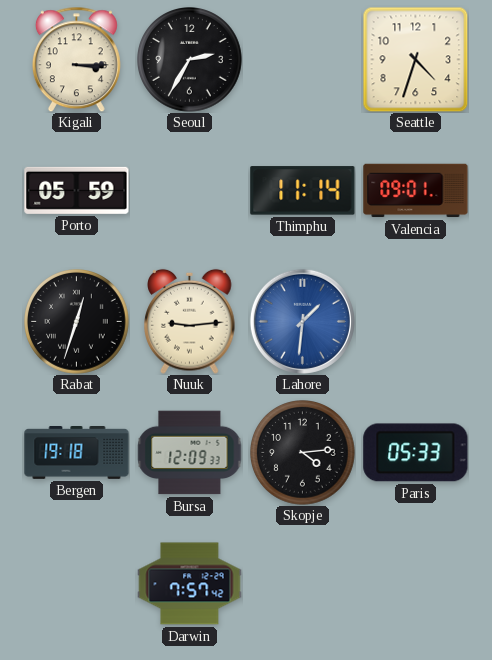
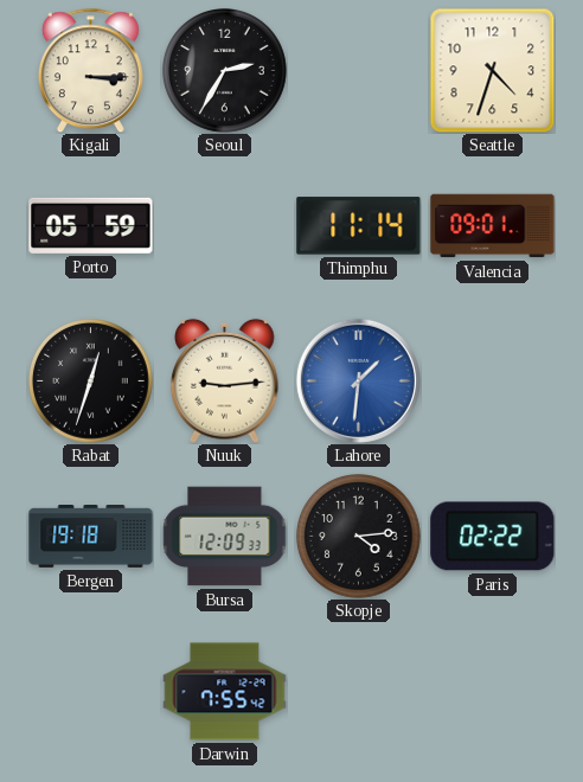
Paris: 05:33 -> 02:22
Darwin: 7:57 -> 7:55
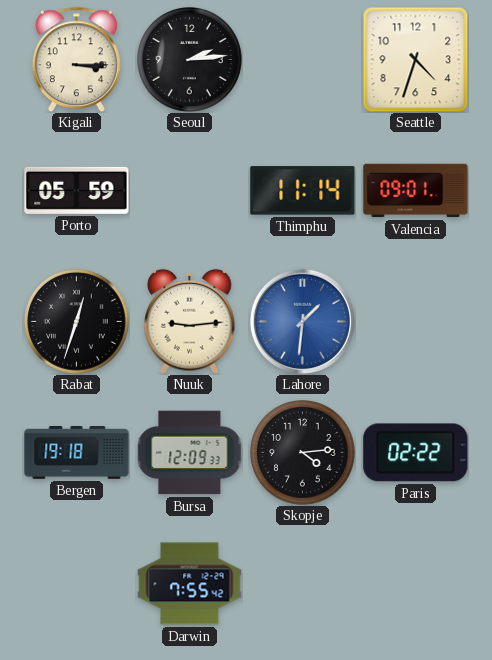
Seoul: 2:35 -> 2:14
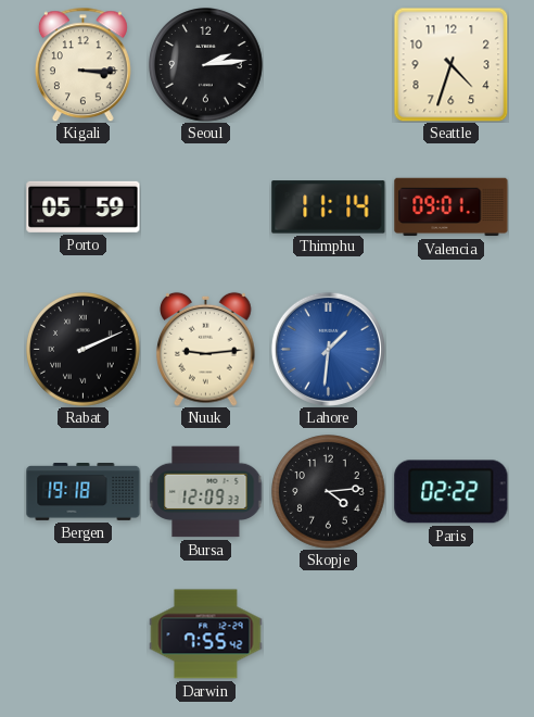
Rabat: 12:33 -> 2:11
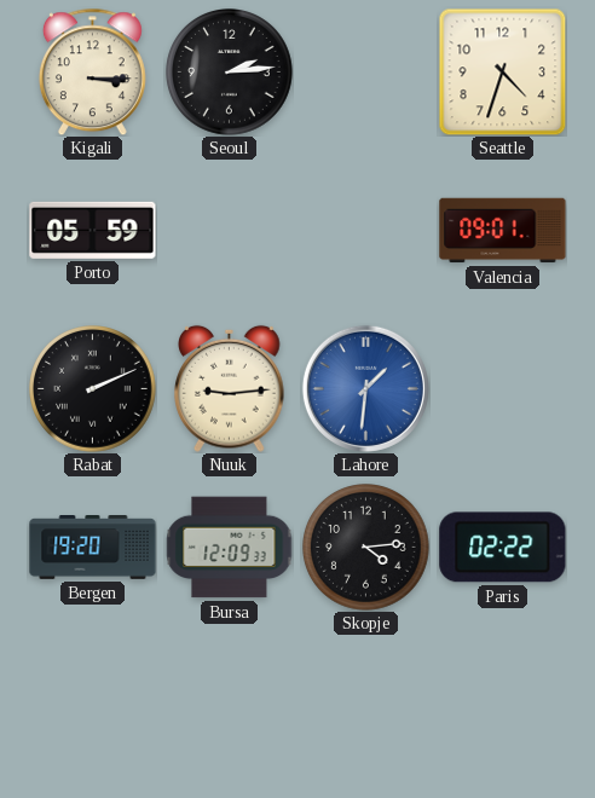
Thimphu: 11:14 -> none
Bergen: 19:18 -> 19:20
Darwin: 7:55 -> none
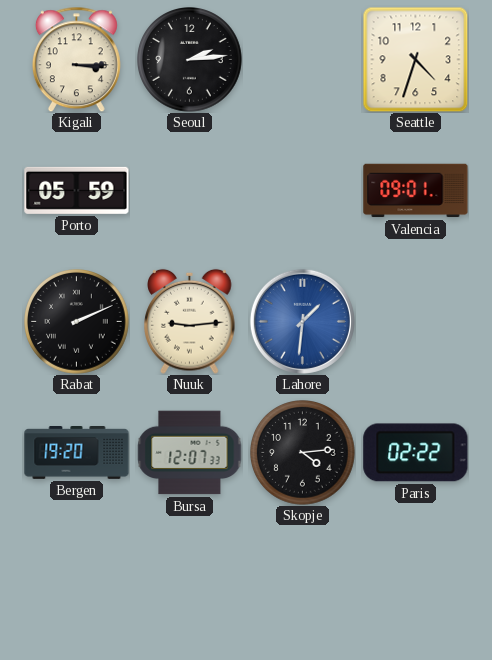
Bursa: 12:09 -> 12:07
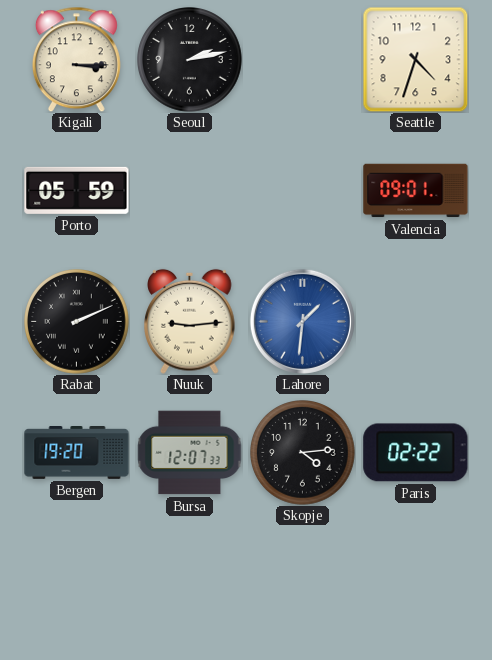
Seoul: 2:14 -> 2:13
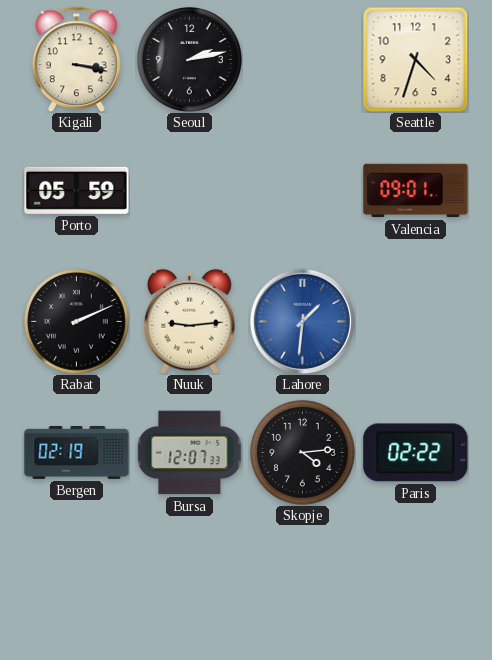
Kigali: 3:15 -> 3:17
Bergen: 19:20 -> 02:19
